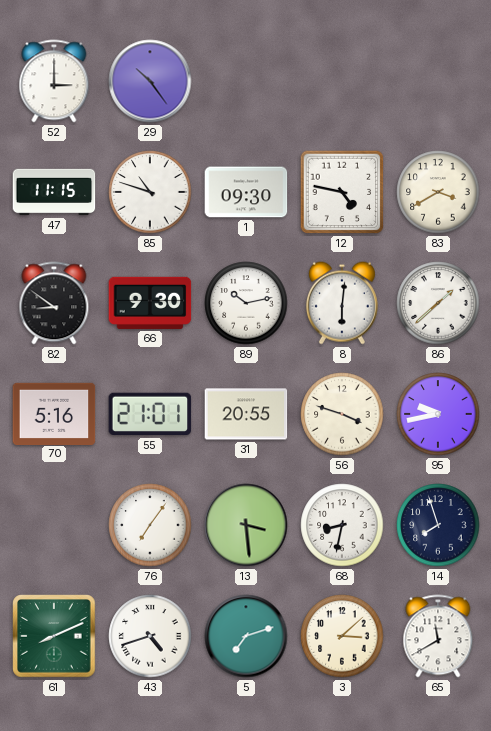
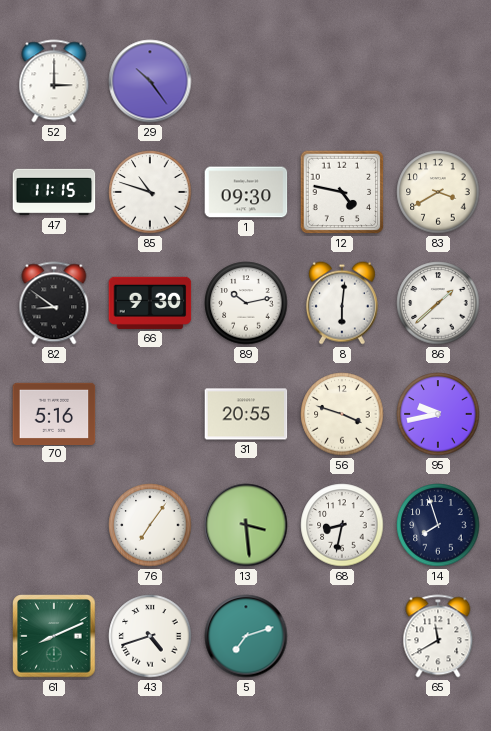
55: 21:01 -> none
3: 3:08 -> none
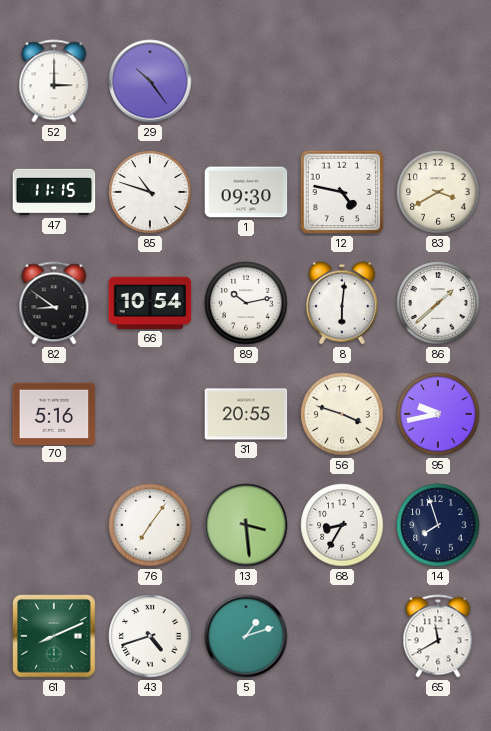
66: 9:30 -> 10:54
68: 8:32 -> 8:35
5: 7:12 -> 1:12
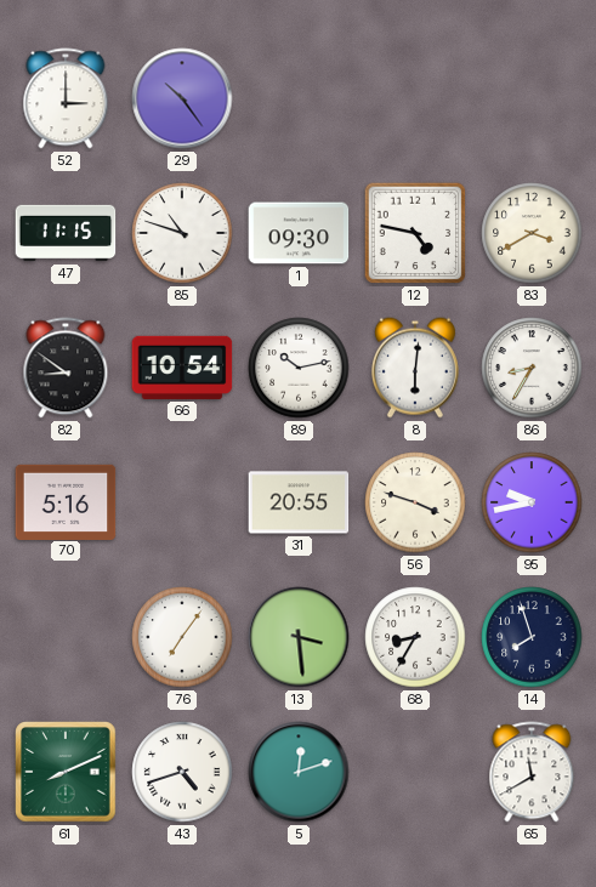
86: 1:38 -> 8:35
5: 1:12 -> 12:12
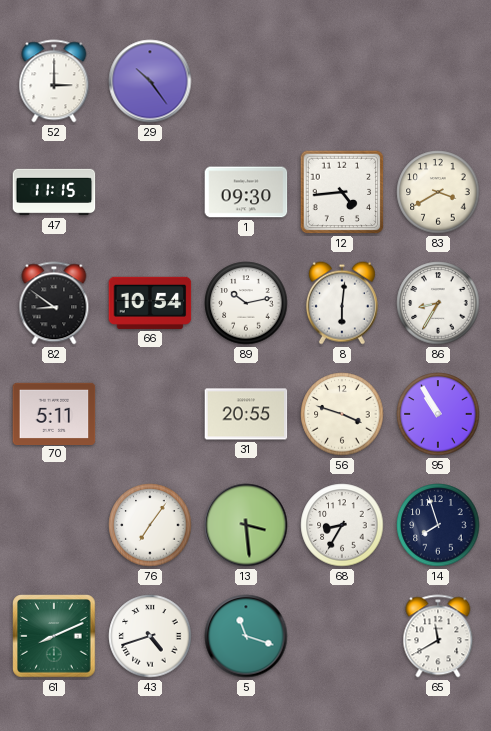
85: 10:48 -> none
12: 4:47 -> 4:44
70: 5:16 -> 5:11
95: 9:43 -> 10:55
5: 12:12 -> 11:18
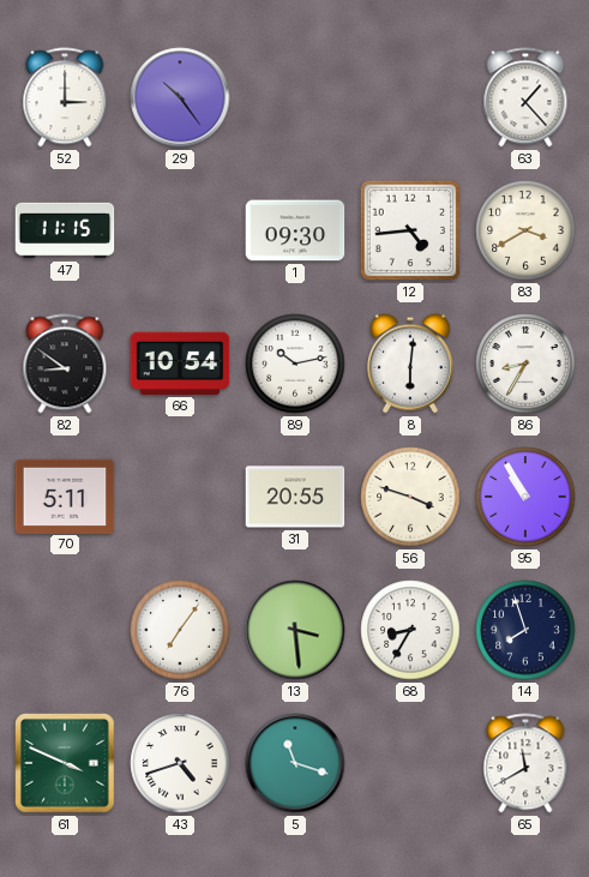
63: none -> 1:23
61: 8:11 -> 3:49
